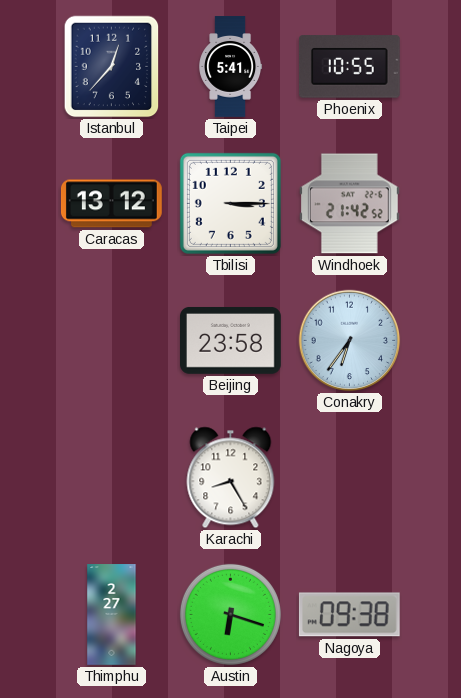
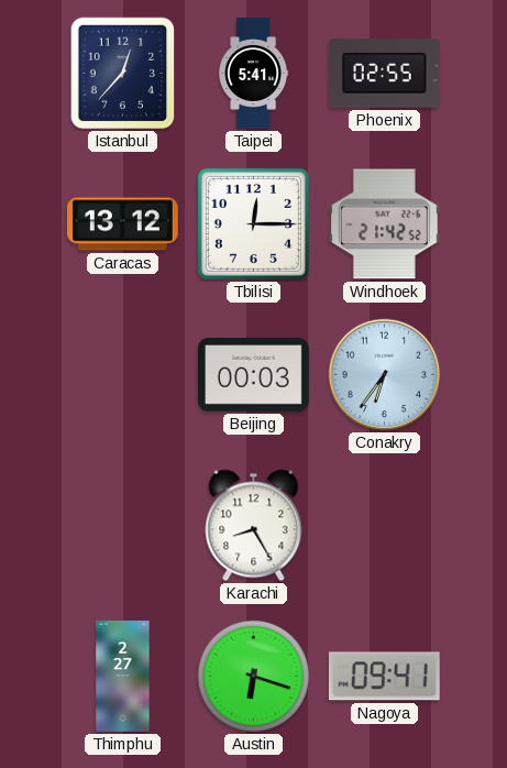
Phoenix: 10:55 -> 02:55
Tbilisi: 3:15 -> 12:15
Beijing: 23:58 -> 00:03
Nagoya: 09:38 -> 09:41
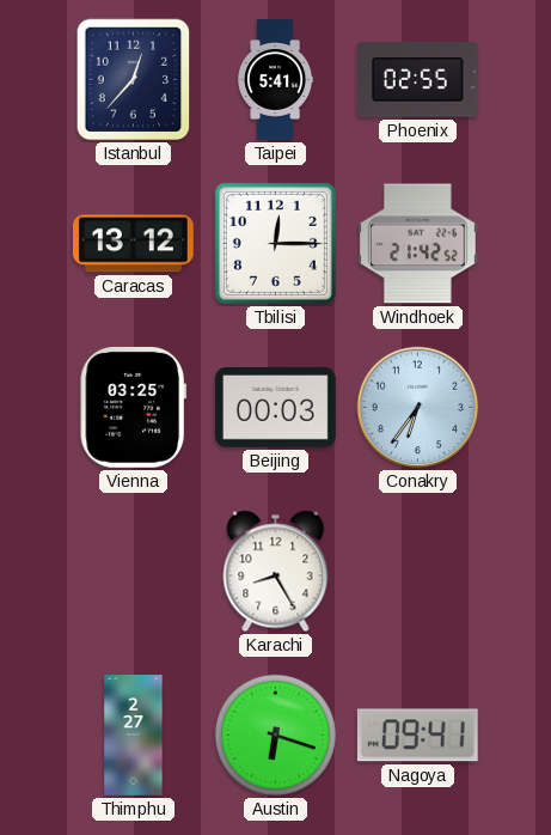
Vienna: none -> 03:25
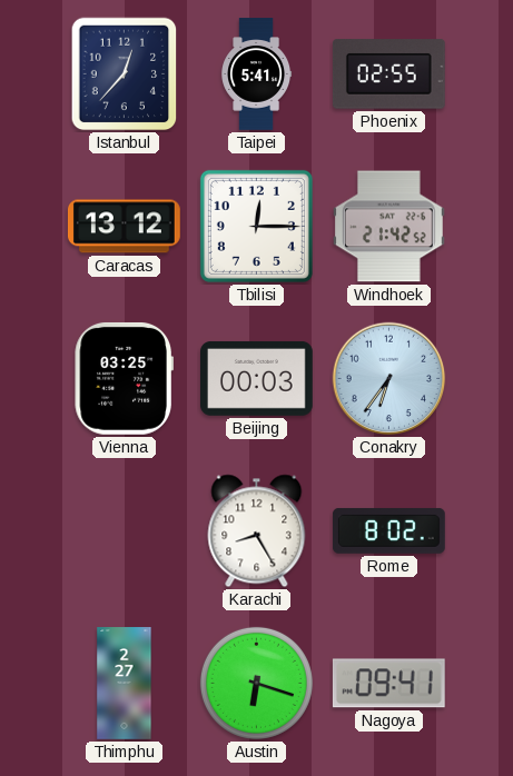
Rome: none -> 8:02
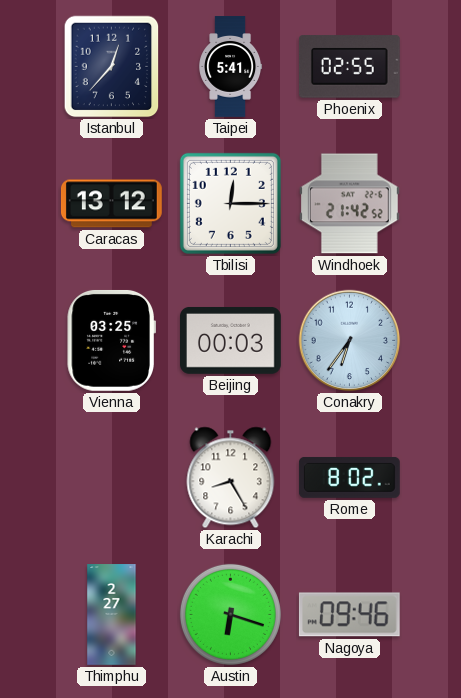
Nagoya: 09:41 -> 09:46
